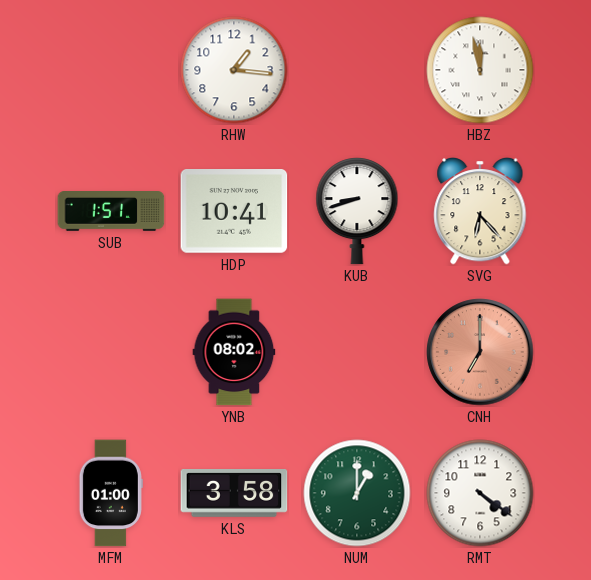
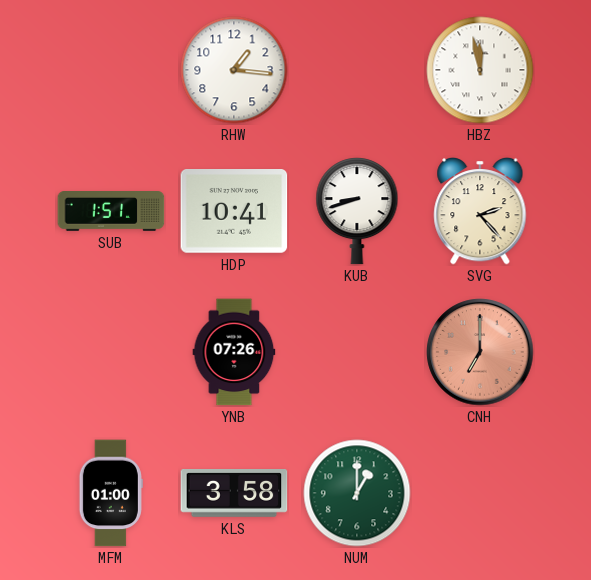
SVG: 6:23 -> 2:23
YNB: 08:02 -> 07:26
RMT: 4:21 -> none
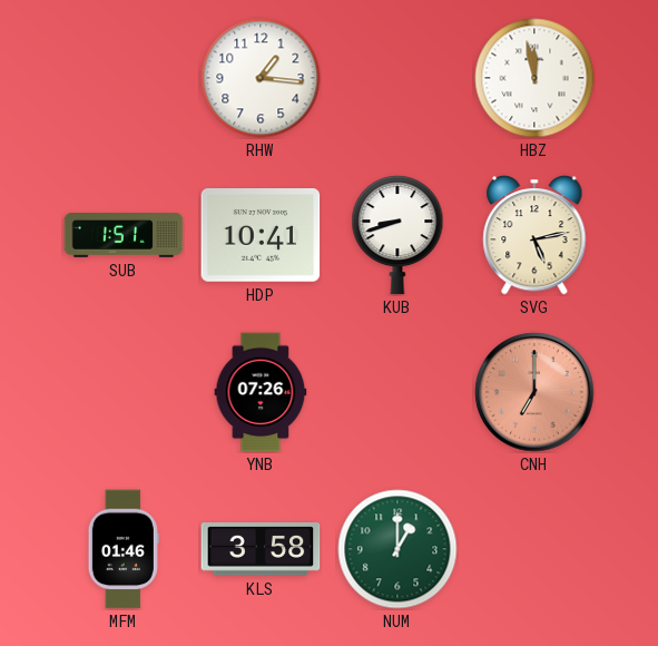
SVG: 2:23 -> 5:13
MFM: 01:00 -> 01:46
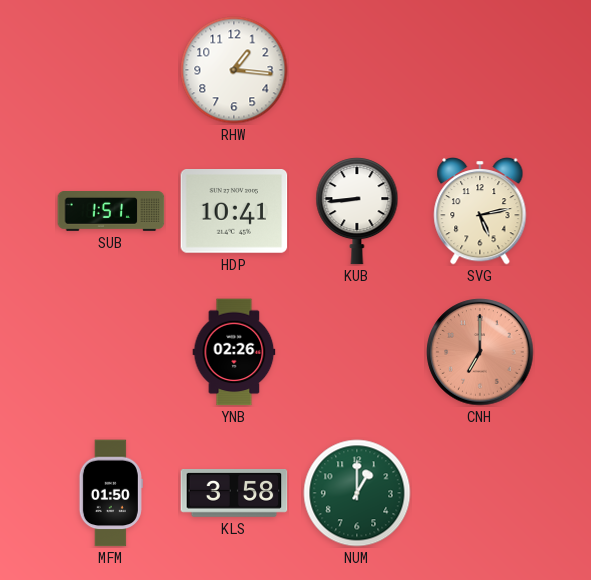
HBZ: 11:58 -> none
KUB: 8:42 -> 8:44
YNB: 07:26 -> 02:26
MFM: 01:46 -> 01:50
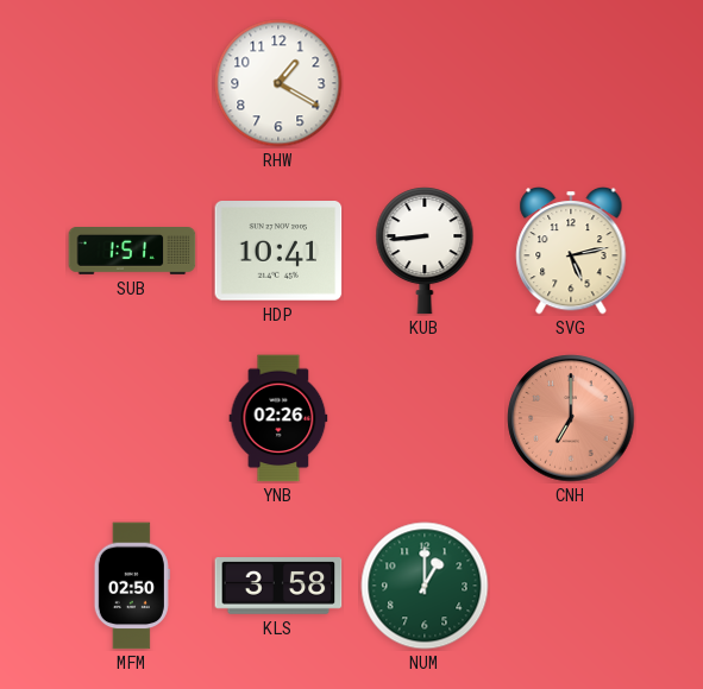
RHW: 1:16 -> 1:20
MFM: 01:50 -> 02:50
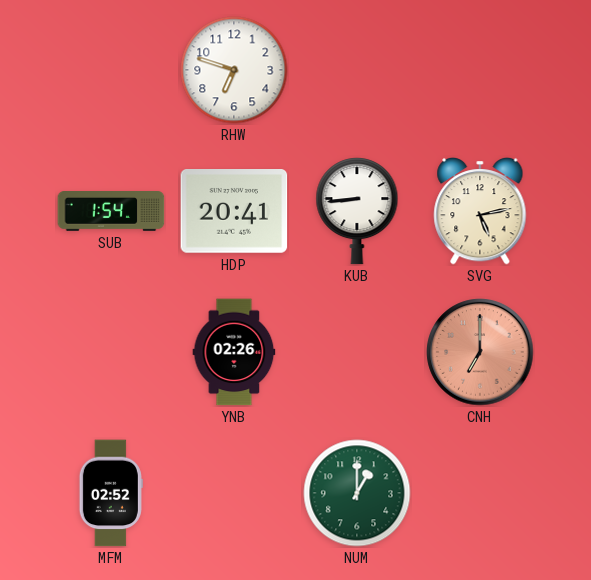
RHW: 1:20 -> 6:48
SUB: 1:51 -> 1:54
HDP: 10:41 -> 20:41
MFM: 02:50 -> 02:52
KLS: 3:58 -> none
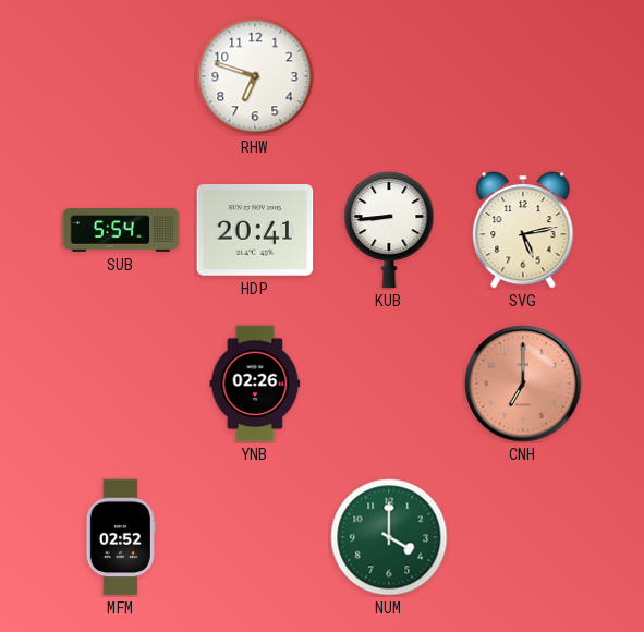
SUB: 1:54 -> 5:54
NUM: 1:00 -> 4:00
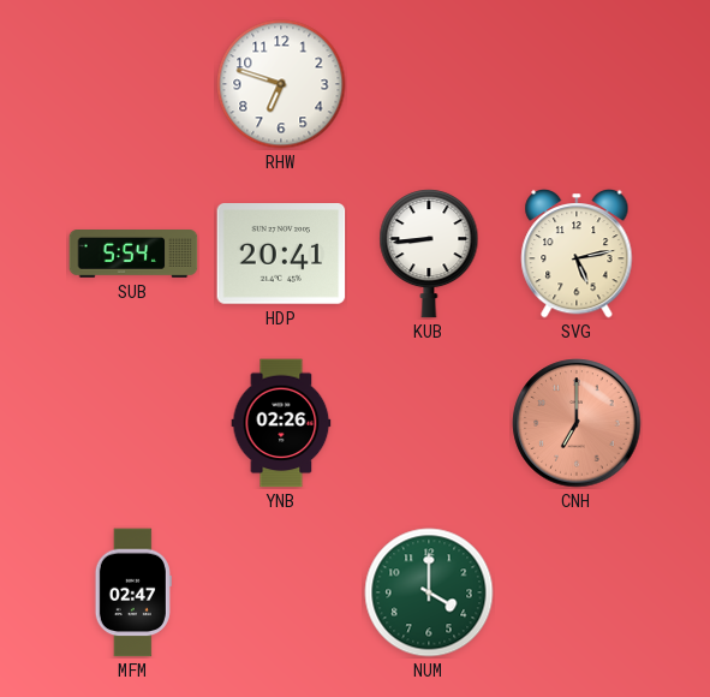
MFM: 02:52 -> 02:47
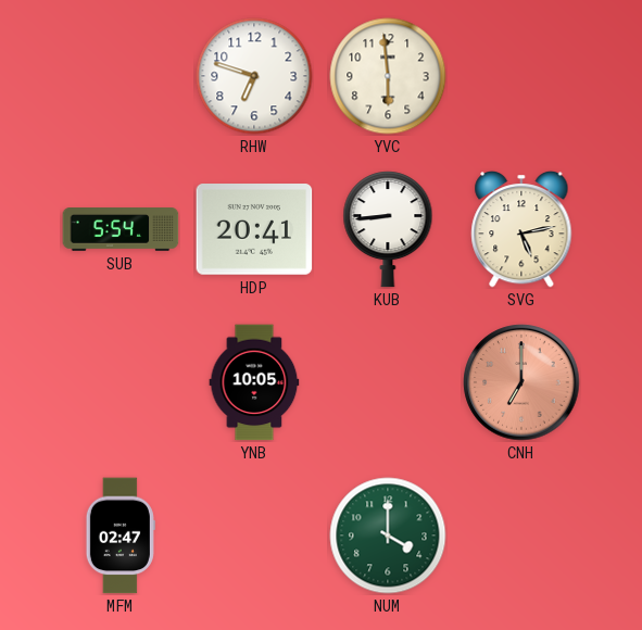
YVC: none -> 5:59
YNB: 02:26 -> 10:05
